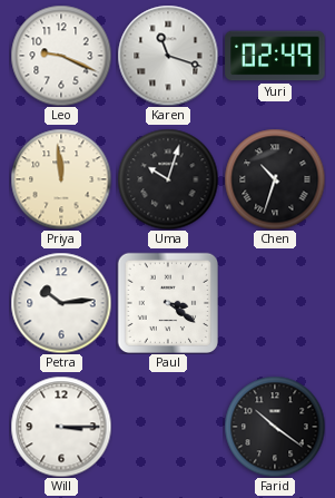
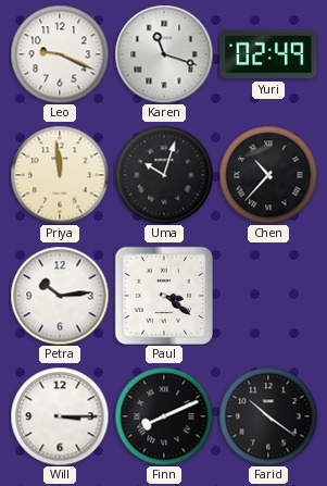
Chen: 10:33 -> 10:37
Finn: none -> 8:11
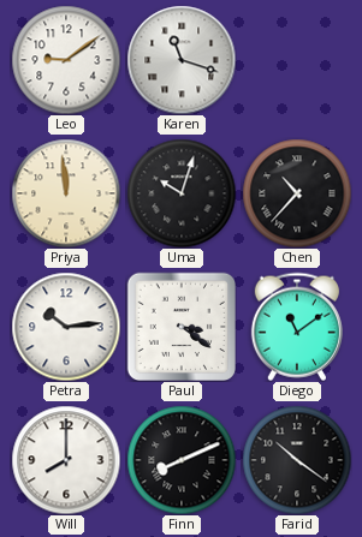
Leo: 9:19 -> 9:09
Yuri: 02:49 -> none
Diego: none -> 11:09
Will: 3:15 -> 8:00
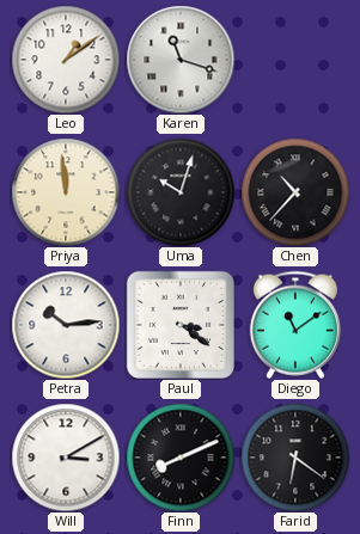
Leo: 9:09 -> 1:09
Will: 8:00 -> 3:10
Farid: 10:21 -> 6:21
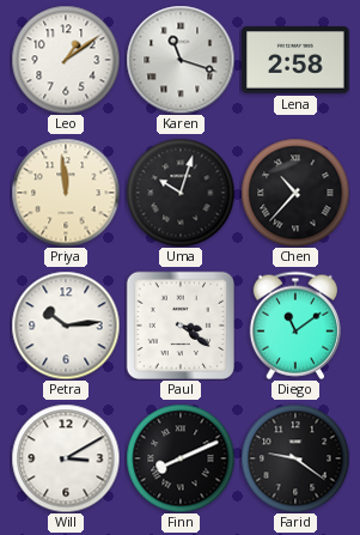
Lena: none -> 2:58
Farid: 6:21 -> 9:21
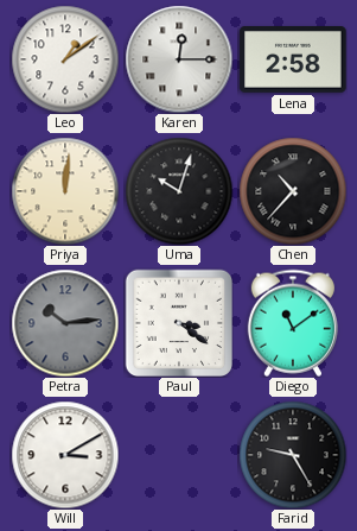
Karen: 11:18 -> 12:15
Priya: 11:59 -> 12:01
Petra dial: white -> grey
Finn: 8:11 -> none
Farid: 9:21 -> 9:25
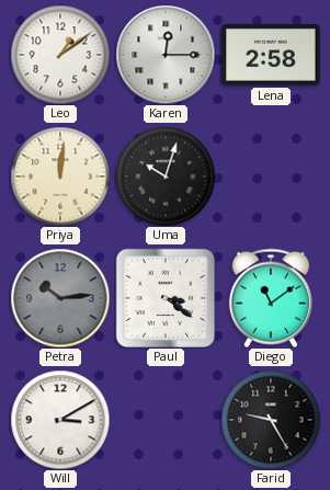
Chen: 10:37 -> none
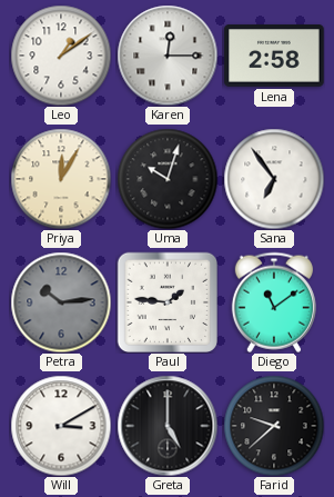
Priya: 12:01 -> 12:05
Sana: none -> 6:54
Paul: 3:21 -> 1:46
Greta: none -> 5:00
Farid: 9:25 -> 9:38
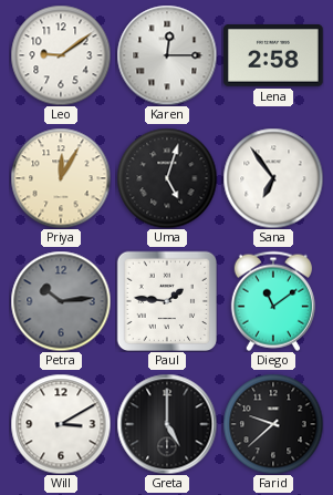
Leo: 1:09 -> 9:09
Uma: 10:03 -> 5:03
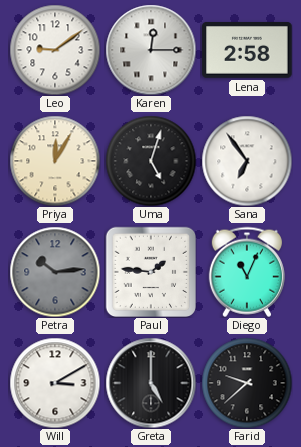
Diego: 11:09 -> 11:04
